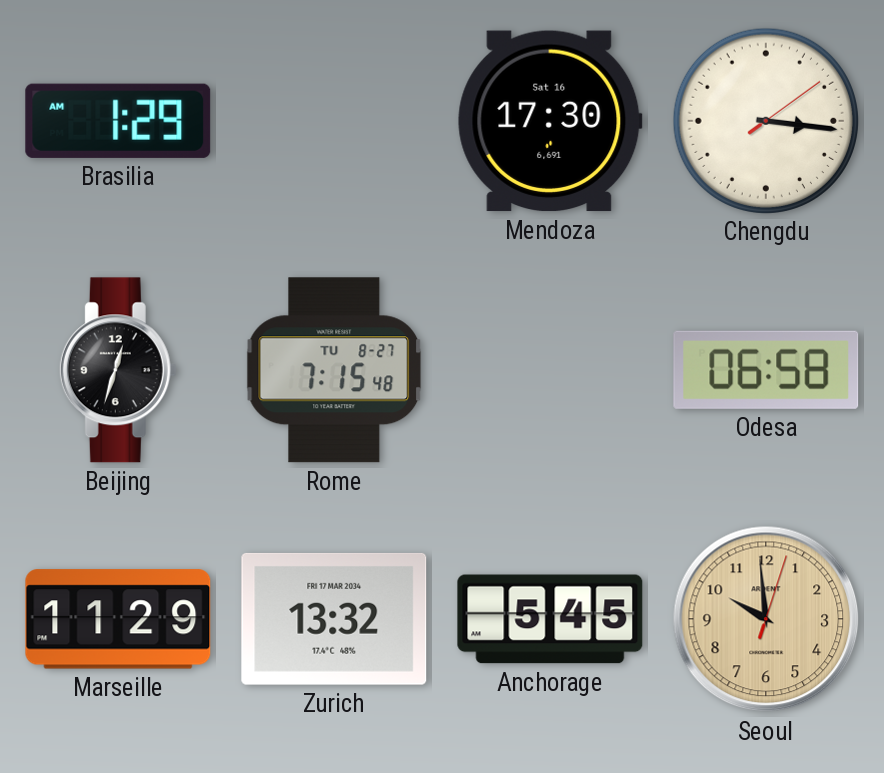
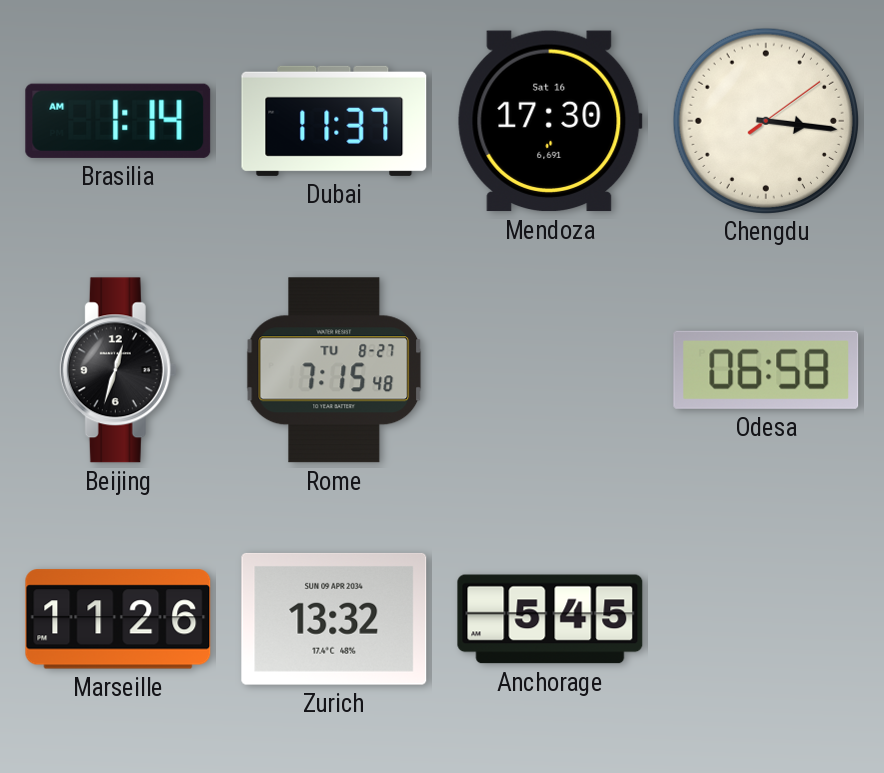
Brasilia: 1:29 -> 1:14
Dubai: none -> 11:37
Marseille: 11:29 -> 11:26
Zurich date: FRI 17 MAR 2034 -> SUN 09 APR 2034
Seoul: 9:59 -> none
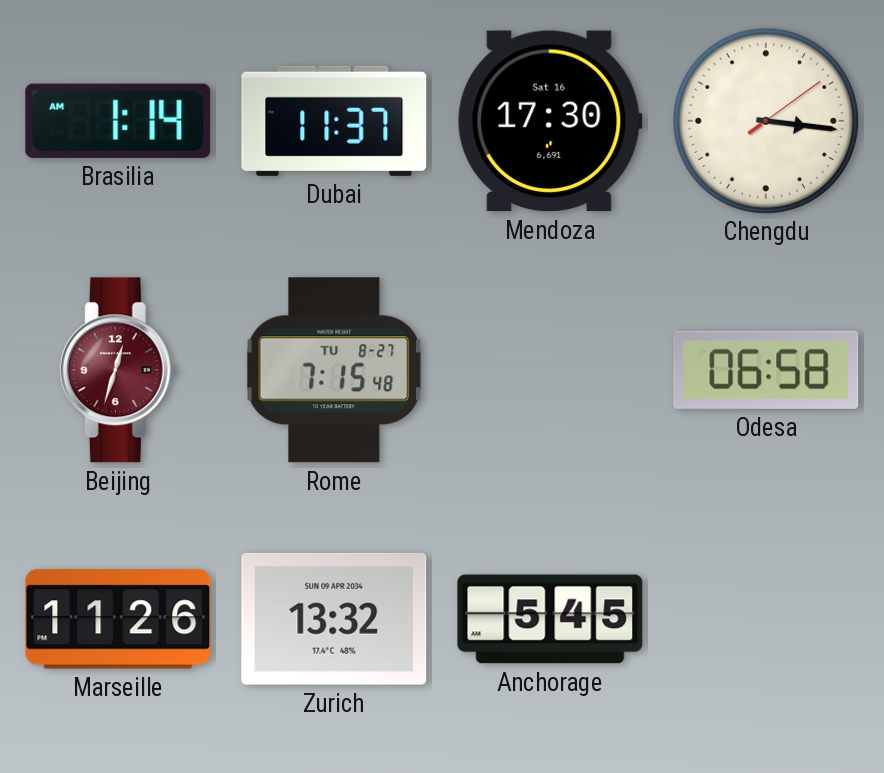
Beijing dial: black -> burgundy
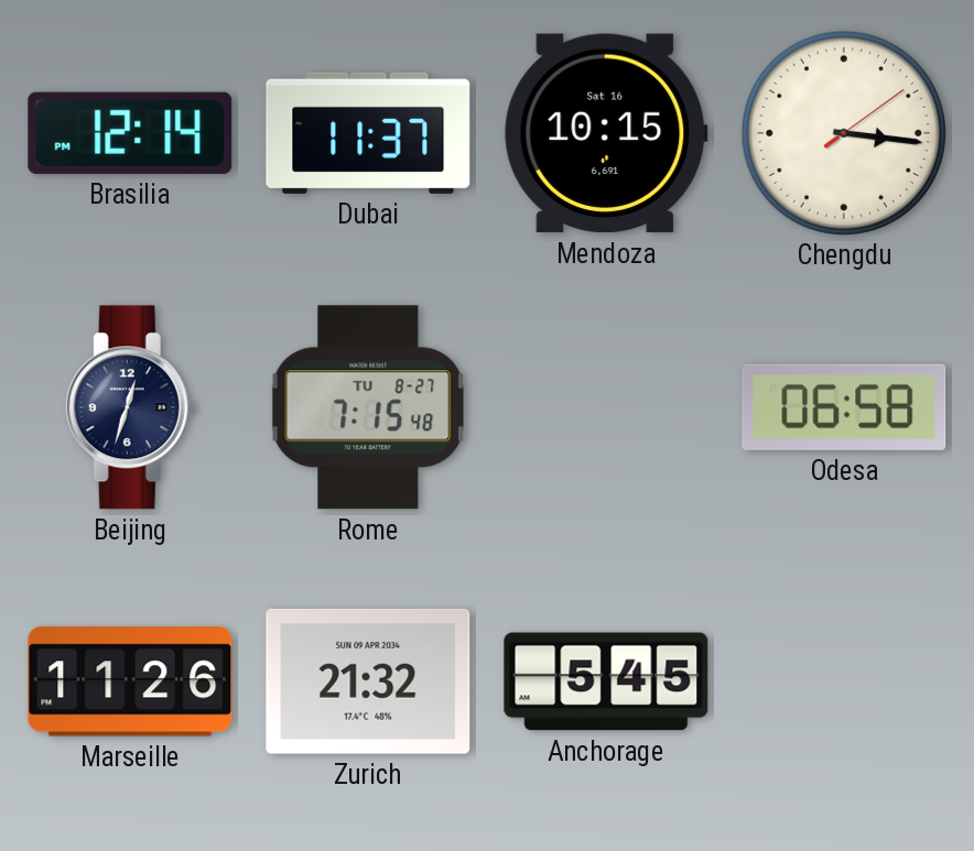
Brasilia: 1:14 -> 12:14
Mendoza: 17:30 -> 10:15
Beijing dial: burgundy -> navy
Zurich: 13:32 -> 21:32
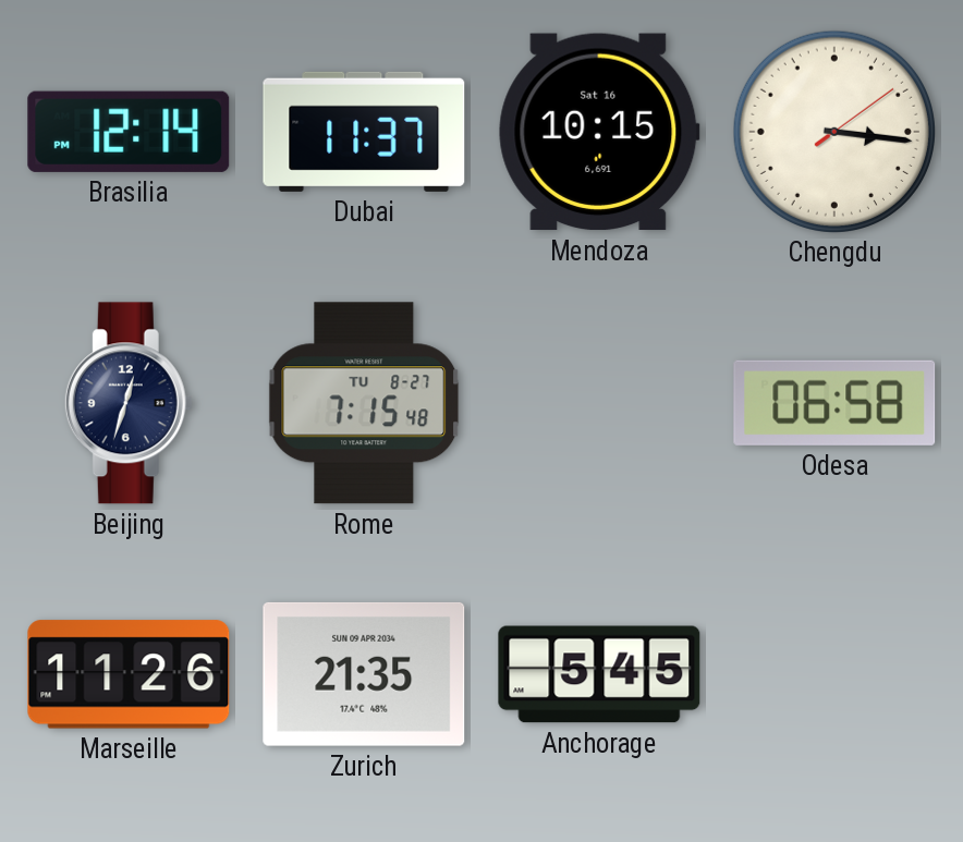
Zurich: 21:32 -> 21:35
